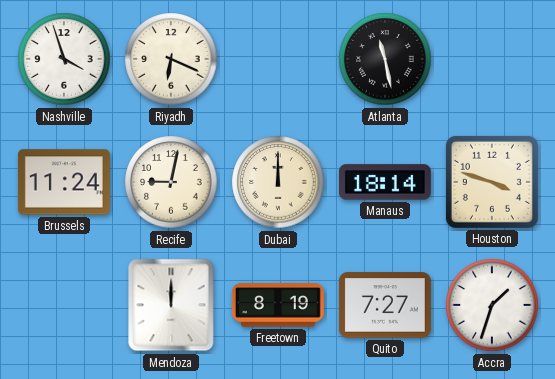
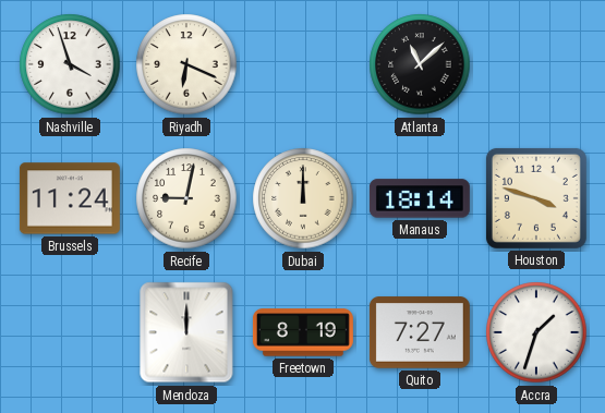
Atlanta: 11:28 -> 11:08
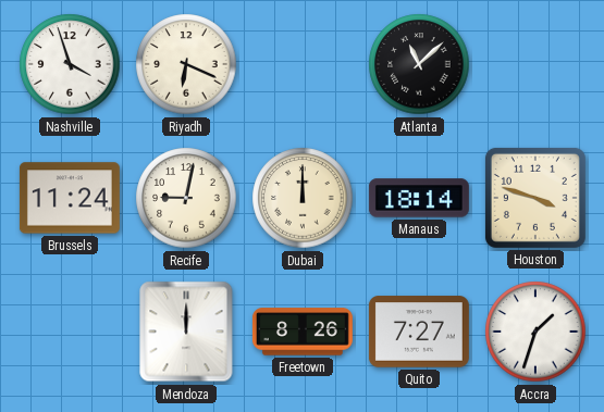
Freetown: 8:19 -> 8:26
